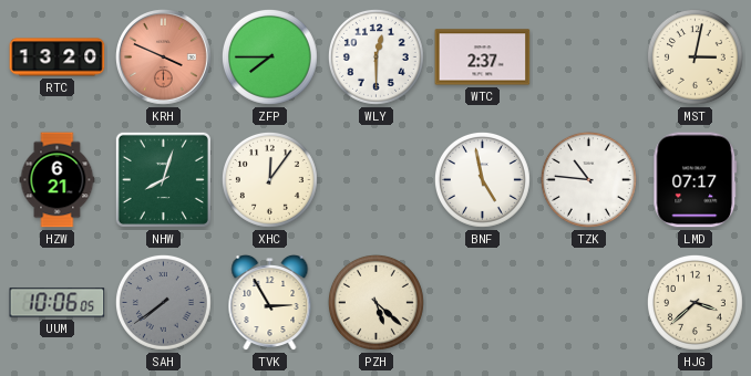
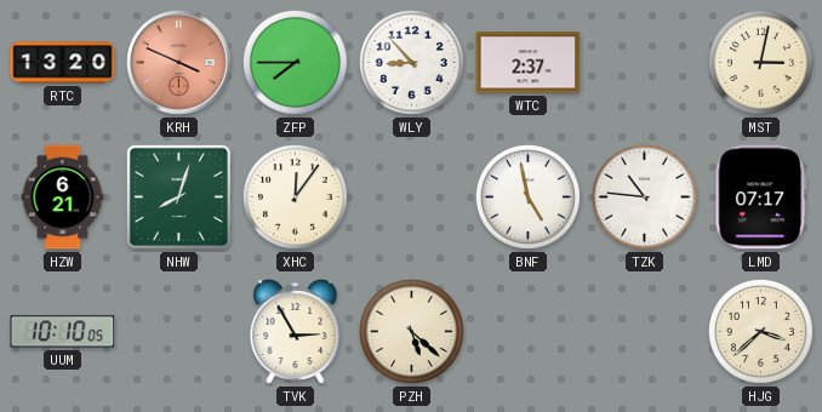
WLY: 12:30 -> 8:53
UUM: 10:06 -> 10:10
SAH: 7:39 -> none
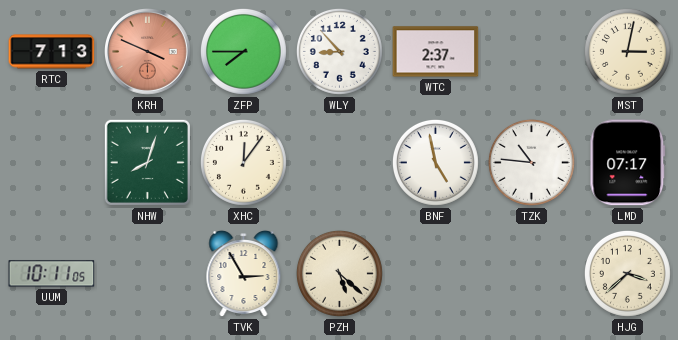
RTC: 13:20 -> 7:13
HZW: 6:21 -> none
UUM: 10:10 -> 10:11
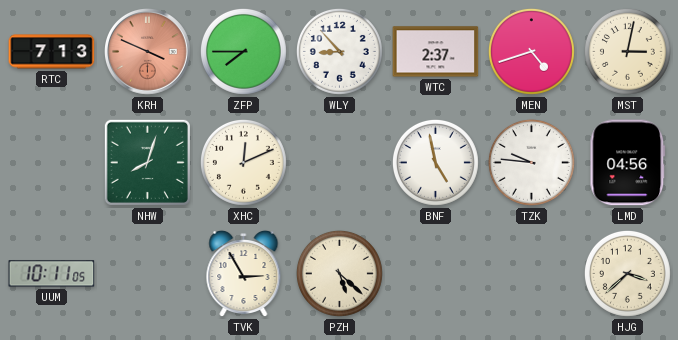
MEN: none -> 4:42
XHC: 12:06 -> 12:11
TZK: 10:46 -> 9:46
LMD: 07:17 -> 04:56
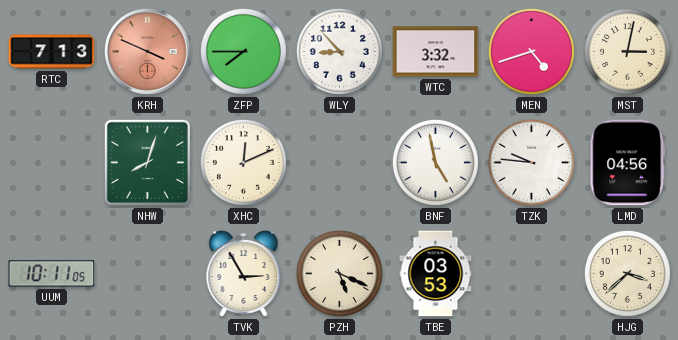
WTC: 2:37 -> 3:32
PZH: 5:22 -> 5:19
TBE: none -> 03:53
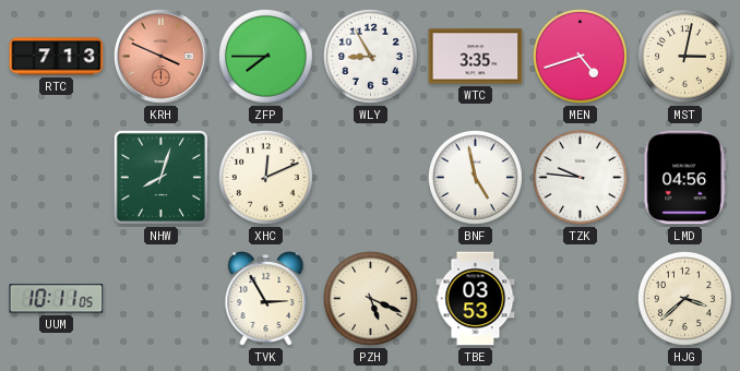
WLY: 8:53 -> 8:55
WTC: 3:32 -> 3:35
